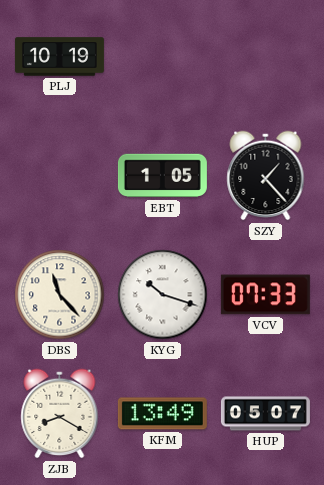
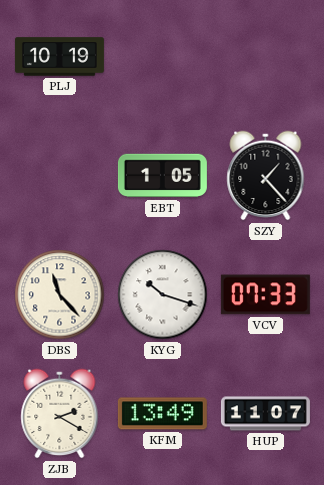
ZJB: 8:20 -> 2:20
HUP: 05:07 -> 11:07
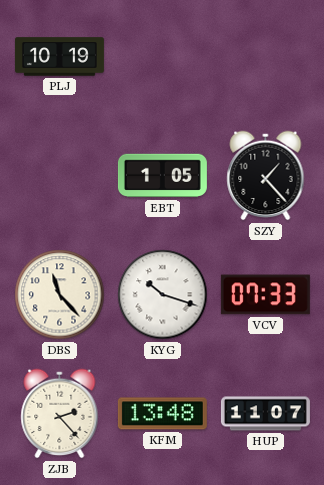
ZJB: 2:20 -> 2:23
KFM: 13:49 -> 13:48
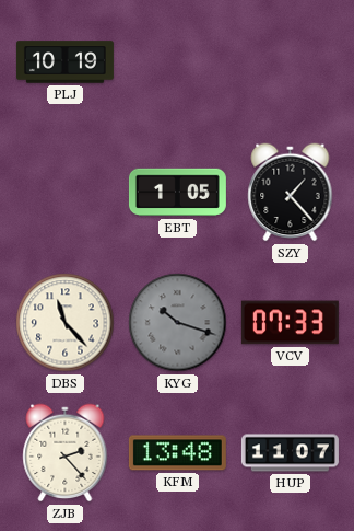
KYG dial: white -> grey
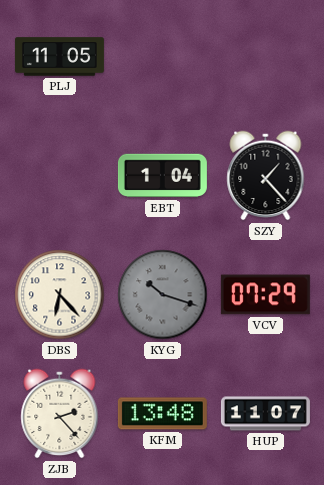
PLJ: 10:19 -> 11:05
EBT: 1:05 -> 1:04
DBS: 11:23 -> 6:23
VCV: 07:33 -> 07:29
